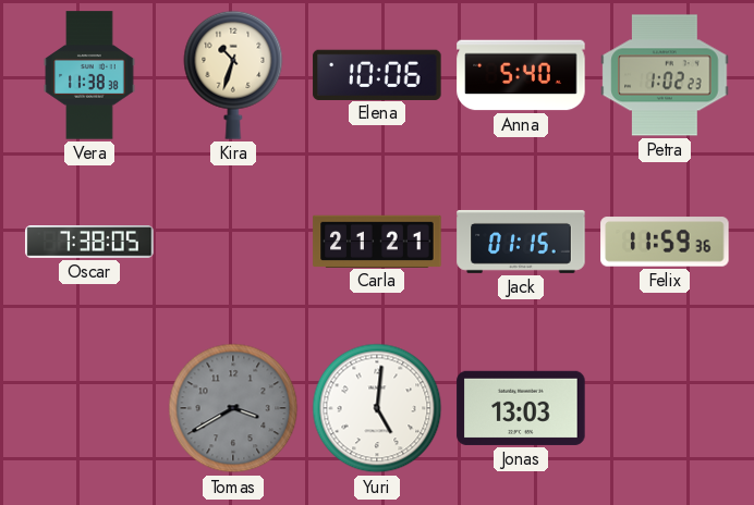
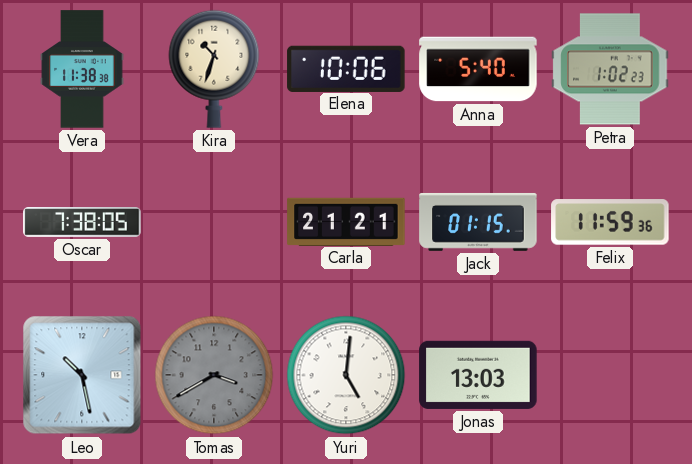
Leo: none -> 10:28
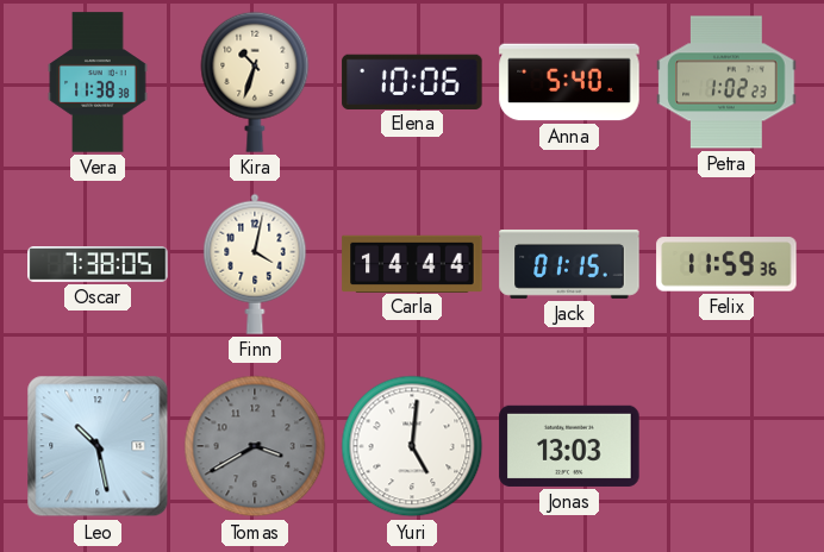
Finn: none -> 4:02
Carla: 21:21 -> 14:44
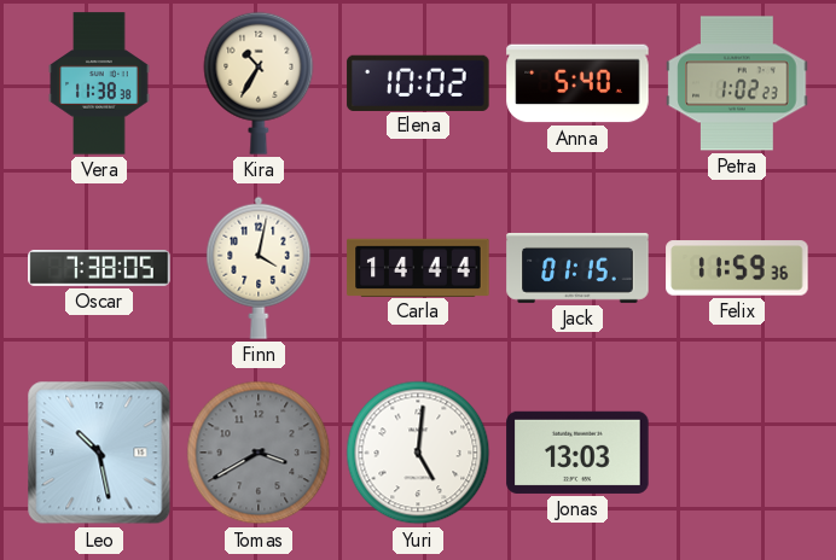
Kira: 10:33 -> 10:35
Elena: 10:06 -> 10:02
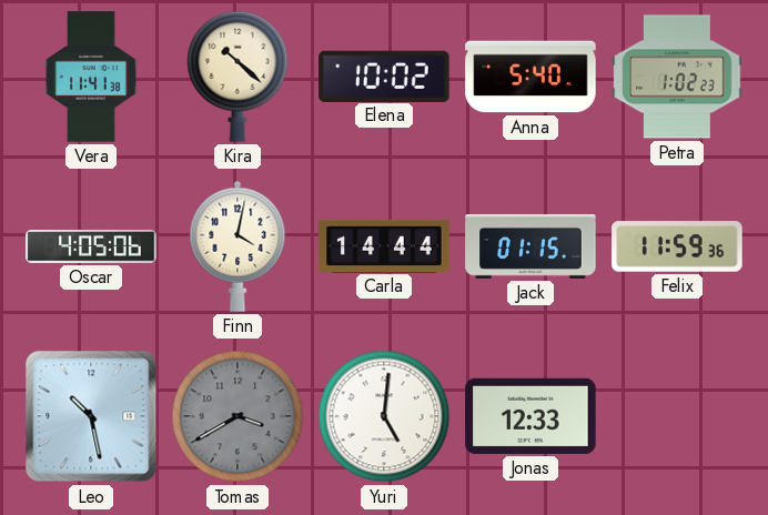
Vera: 11:38 -> 11:41
Kira: 10:35 -> 10:22
Oscar: 7:38 -> 4:05
Jonas: 13:03 -> 12:33
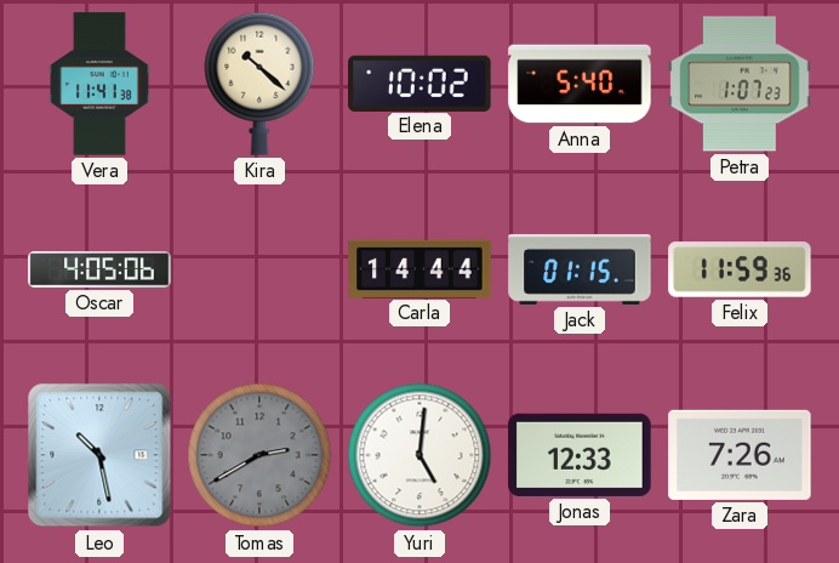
Petra: 1:02 -> 1:07
Finn: 4:02 -> none
Tomas: 3:40 -> 2:40
Zara: none -> 7:26
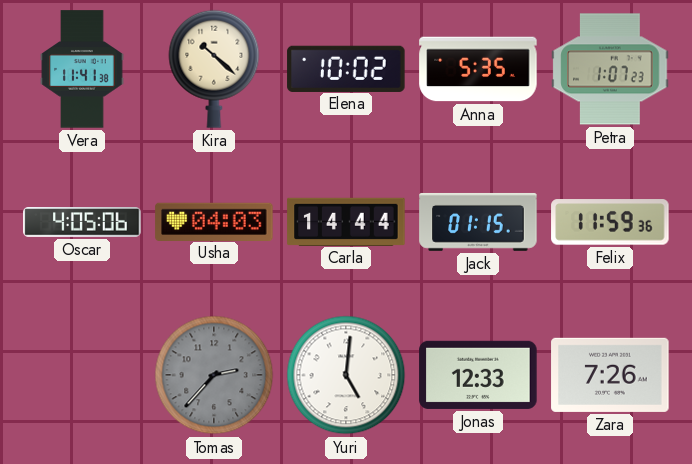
Anna: 5:40 -> 5:35
Usha: none -> 04:03
Leo: 10:28 -> none
Tomas: 2:40 -> 2:37
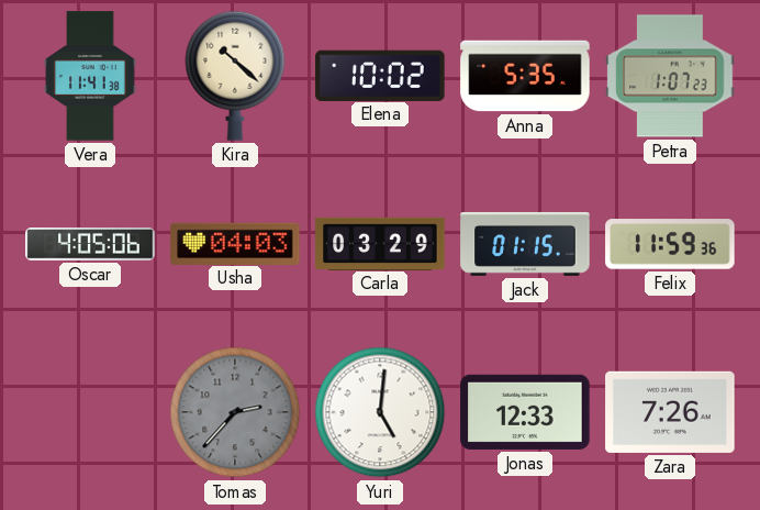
Carla: 14:44 -> 03:29
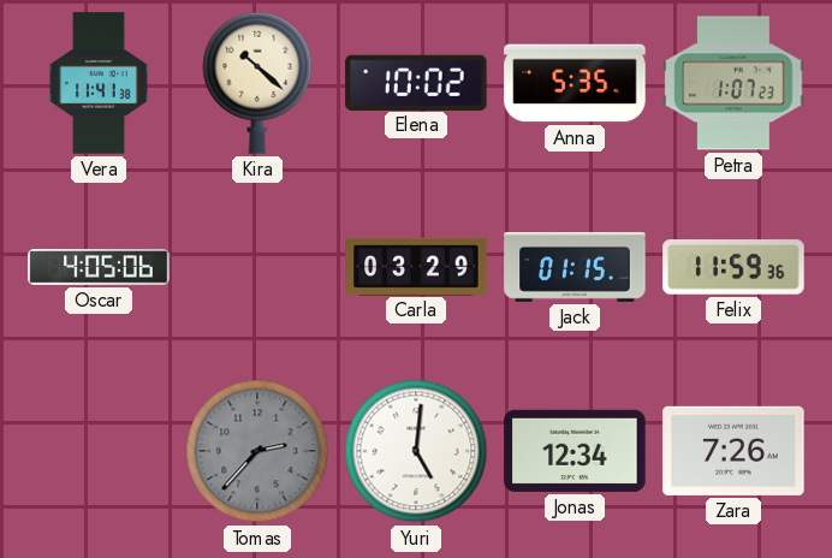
Usha: 04:03 -> none
Jonas: 12:33 -> 12:34
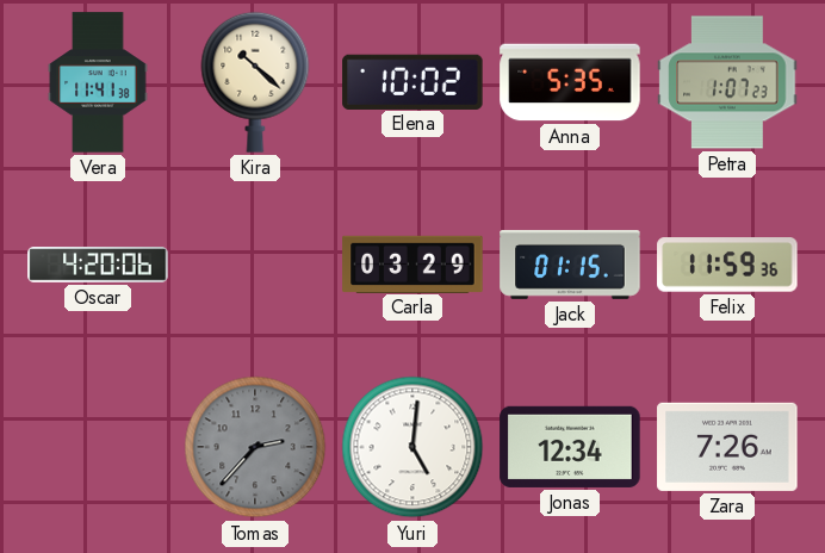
Oscar: 4:05 -> 4:20
